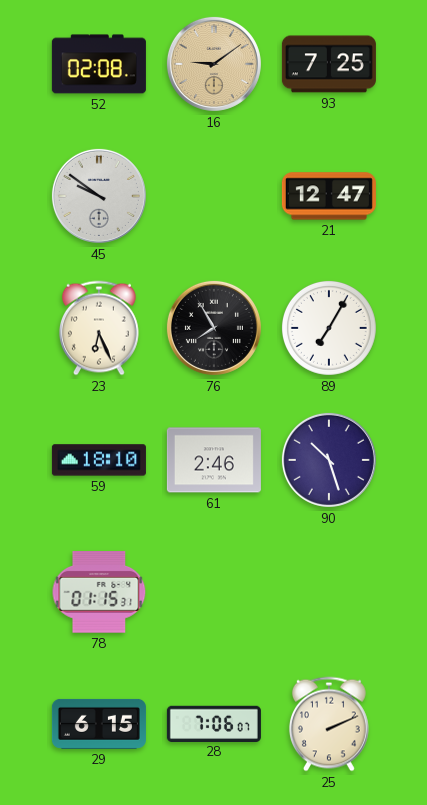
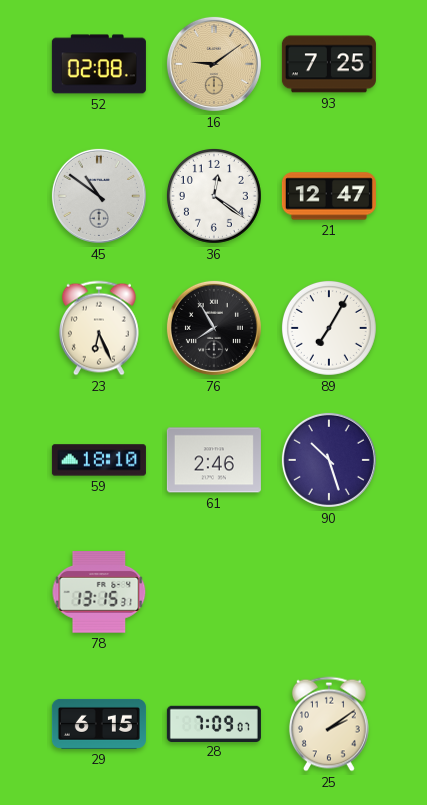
45: 9:51 -> 10:51
36: none -> 12:21
78: 01:15 -> 13:15
28: 7:06 -> 7:09
25: 2:11 -> 2:09
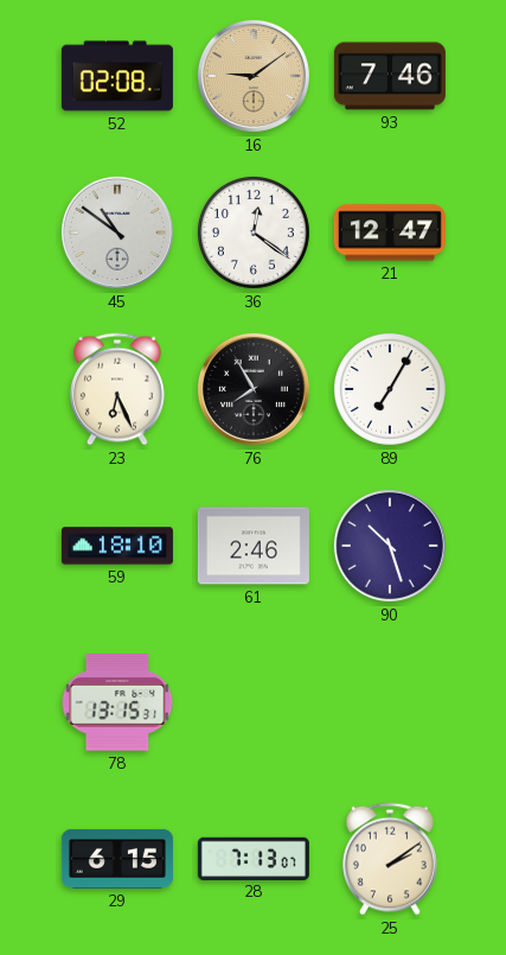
93: 7:25 -> 7:46
28: 7:09 -> 7:13
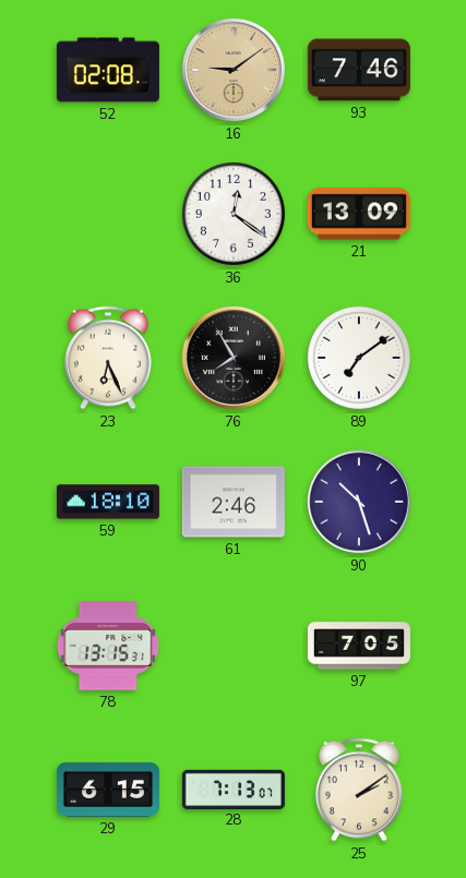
45: 10:51 -> none
21: 12:47 -> 13:09
89: 7:05 -> 7:09
97: none -> 7:05
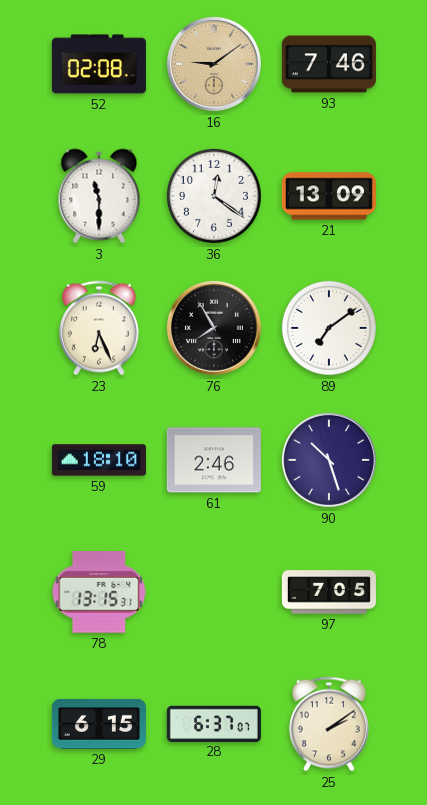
3: none -> 11:30
28: 7:13 -> 6:37
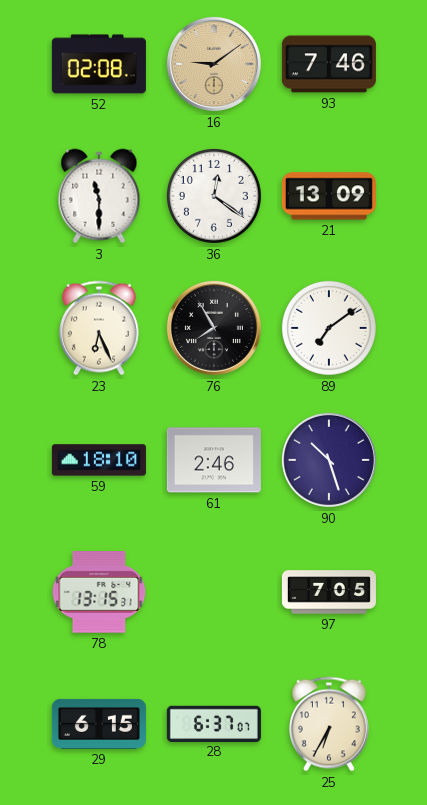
25: 2:09 -> 6:35
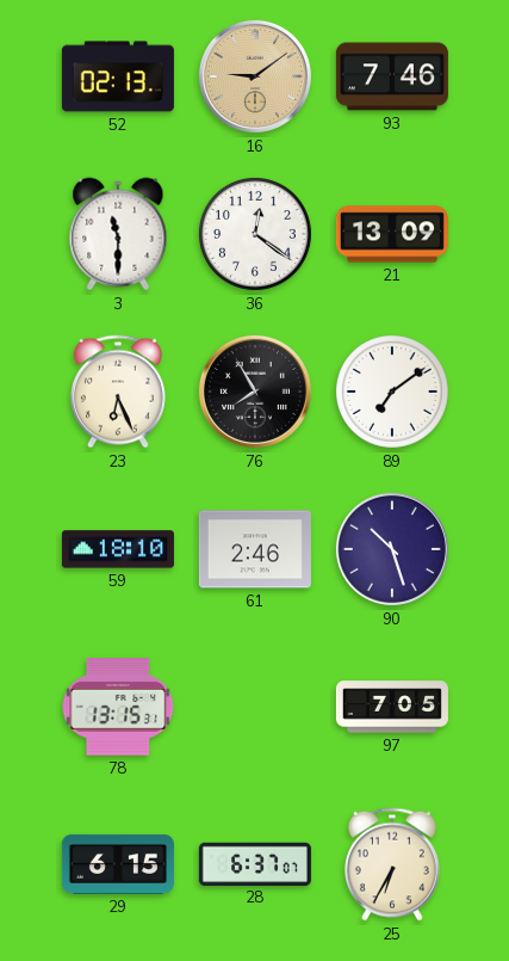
52: 02:08 -> 02:13
